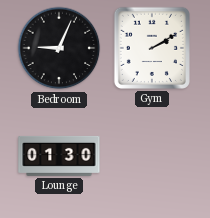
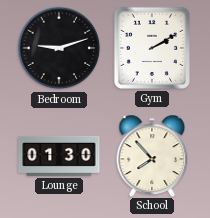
Bedroom: 9:04 -> 9:12
School: none -> 7:53
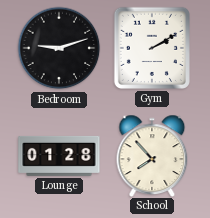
Lounge: 01:30 -> 01:28
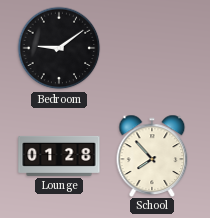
Bedroom: 9:12 -> 9:09
Gym: 2:10 -> none
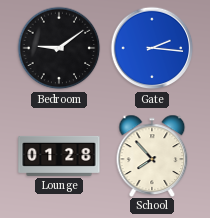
Gate: none -> 2:16
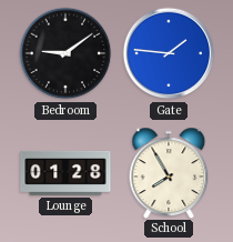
Gate: 2:16 -> 1:46
School: 7:53 -> 7:55
